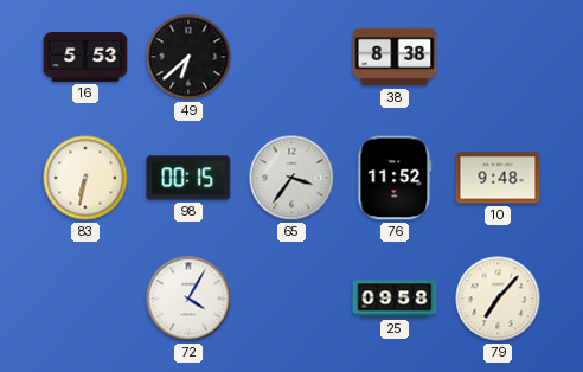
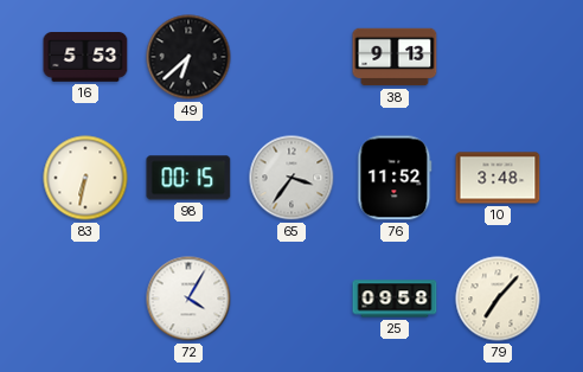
38: 8:38 -> 9:13
10: 9:48 -> 3:48
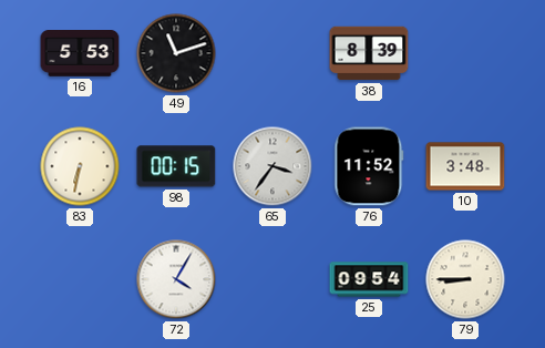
49: 6:38 -> 11:12
38: 9:13 -> 8:39
25: 09:58 -> 09:54
79: 7:07 -> 8:45
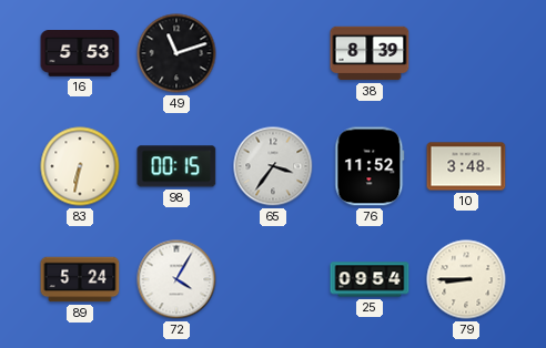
89: none -> 5:24
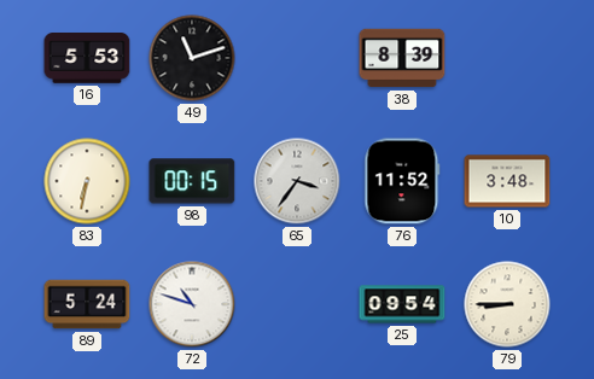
72: 4:05 -> 10:48
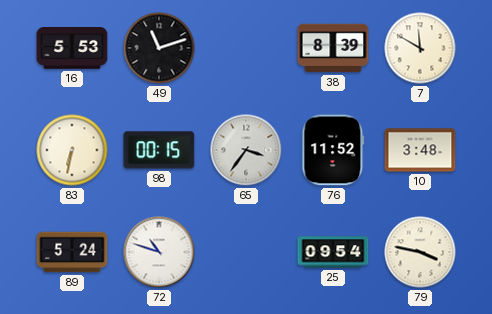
7: none -> 11:50
79: 8:45 -> 3:47
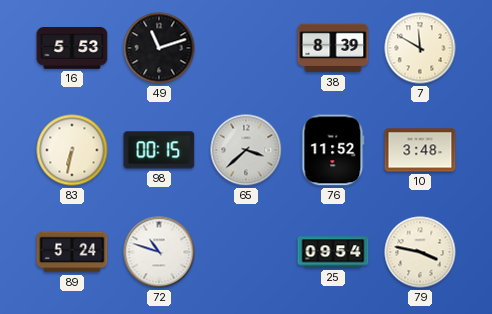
65: 3:36 -> 3:38
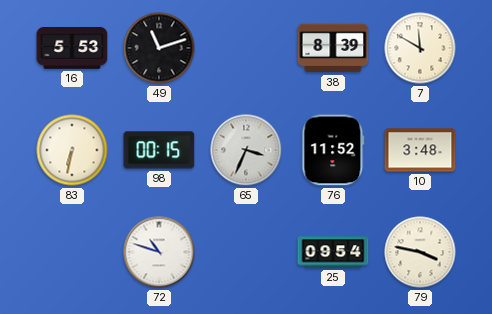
65: 3:38 -> 3:34
89: 5:24 -> none
